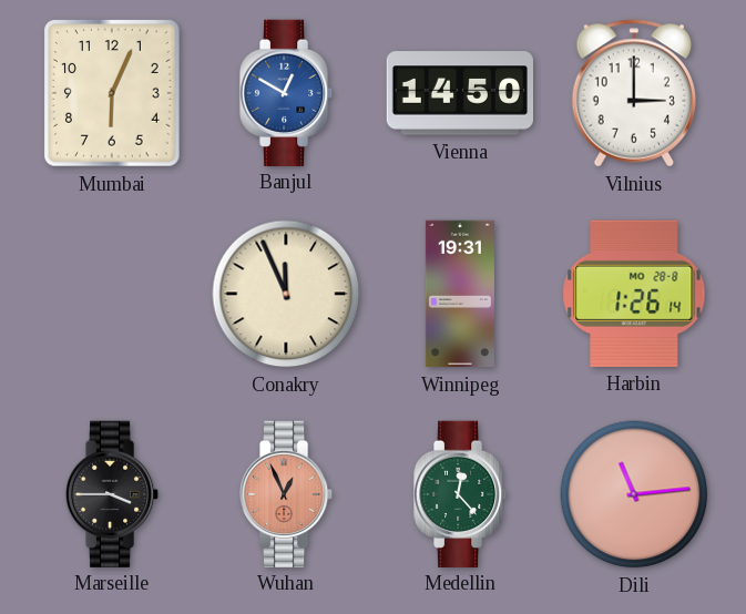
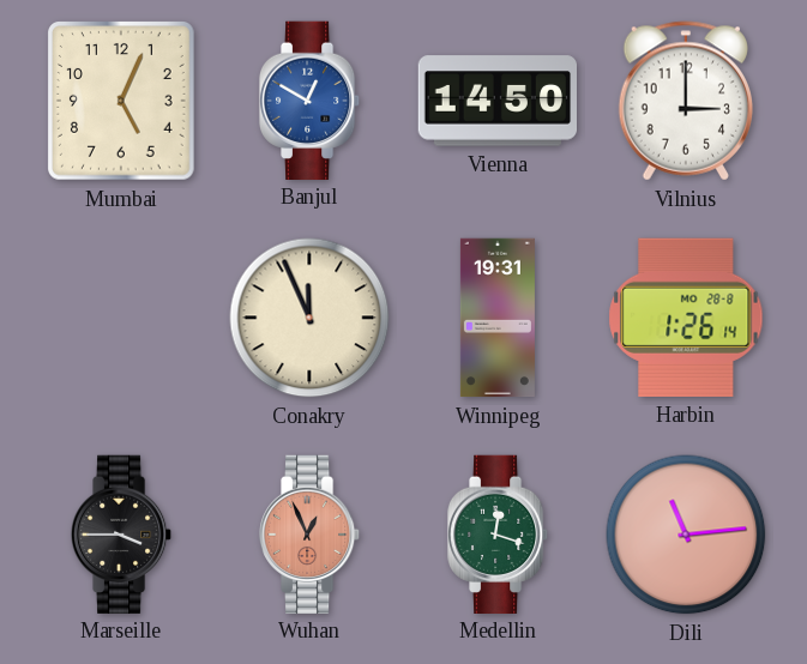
Mumbai: 6:04 -> 5:04
Medellin: 12:23 -> 12:18
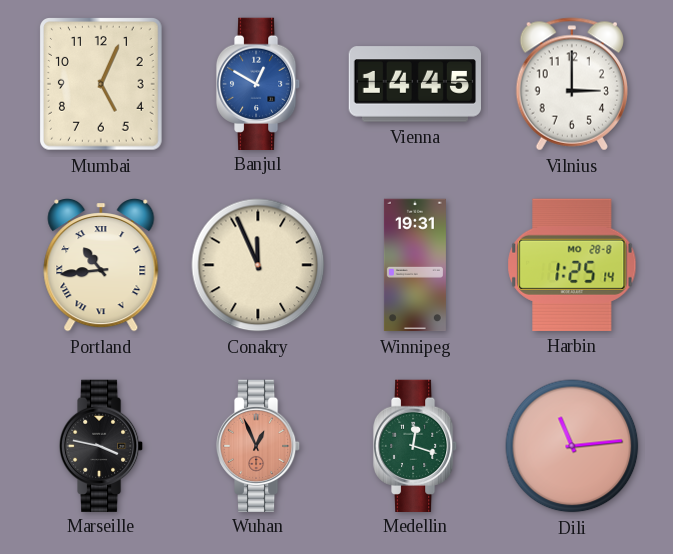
Vienna: 14:50 -> 14:45
Portland: none -> 10:44
Harbin: 1:26 -> 1:25
Marseille: 3:45 -> 3:47
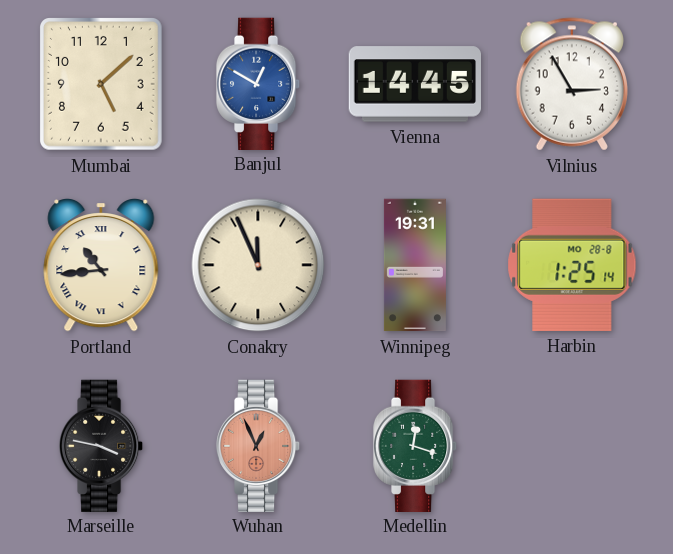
Mumbai: 5:04 -> 5:08
Vilnius: 3:00 -> 2:55
Dili: 11:14 -> none
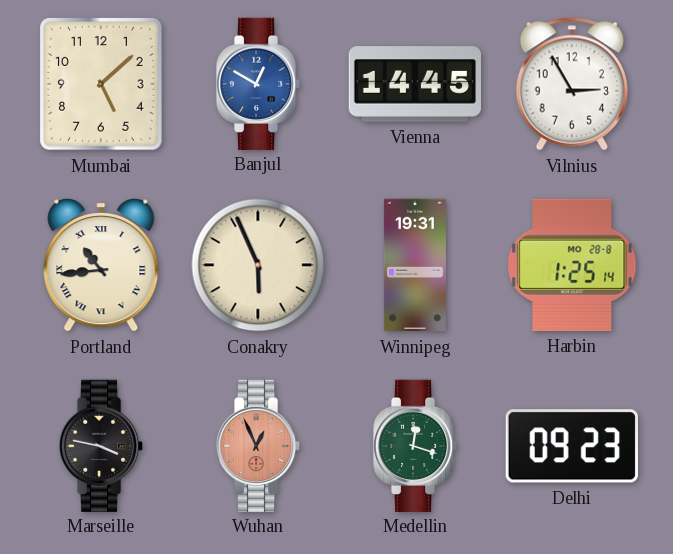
Conakry: 11:56 -> 5:56
Delhi: none -> 09:23
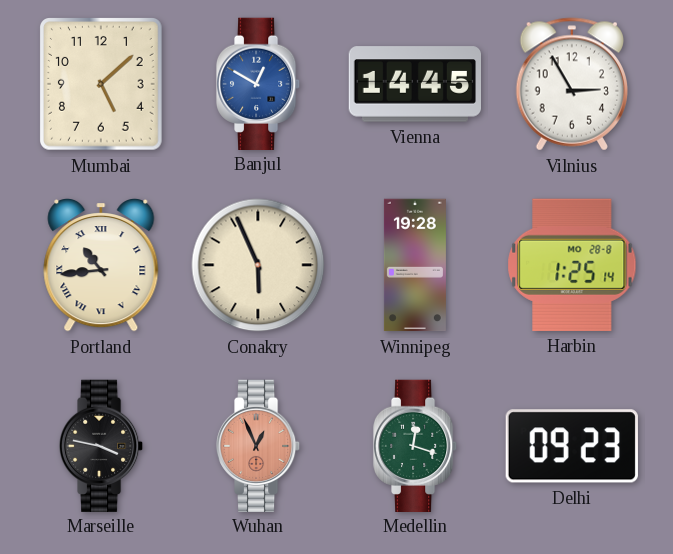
Winnipeg: 19:31 -> 19:28
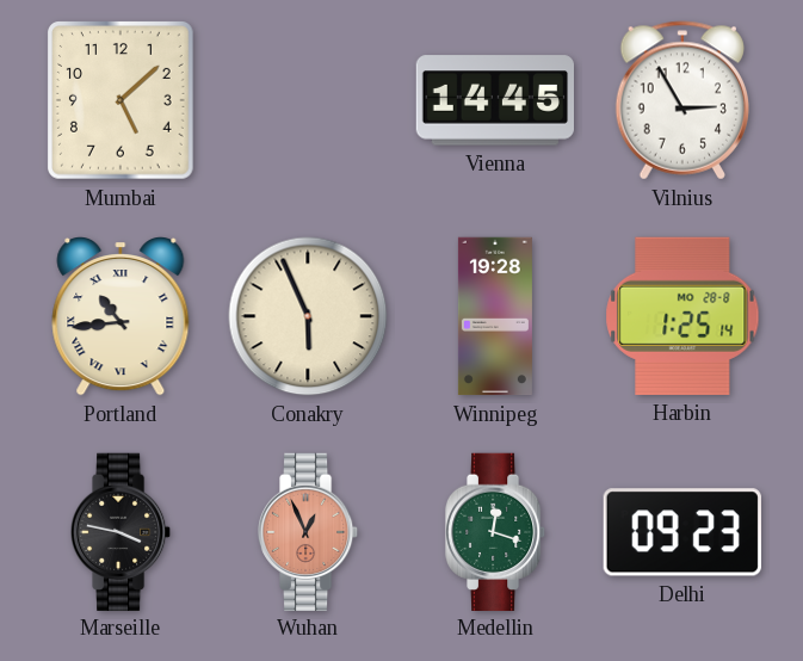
Banjul: 12:50 -> none
